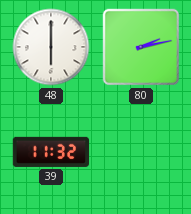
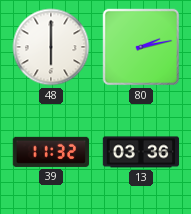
13: none -> 03:36
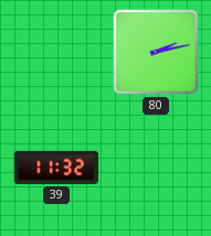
48: 6:00 -> none
13: 03:36 -> none
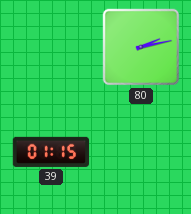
39: 11:32 -> 01:15
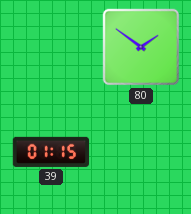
80: 2:13 -> 1:51
